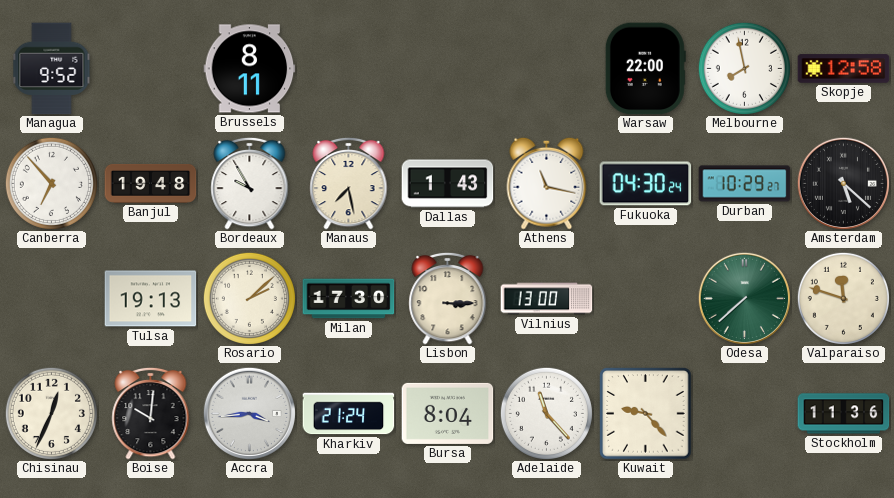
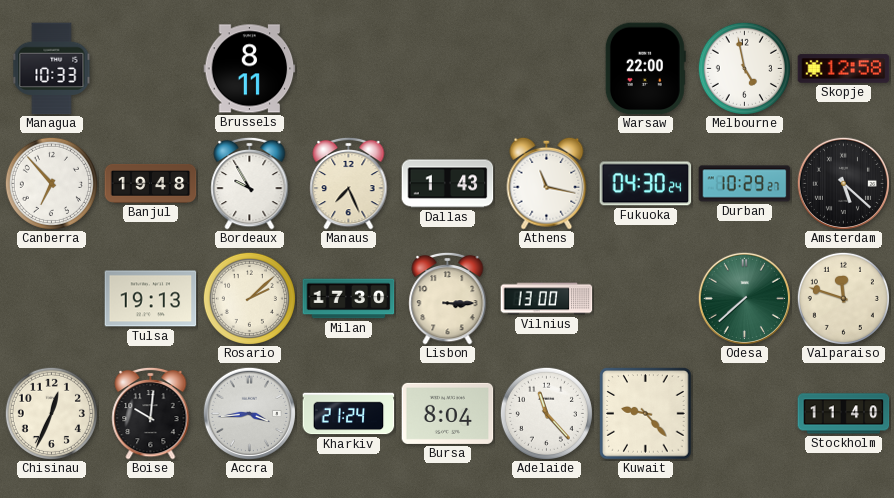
Managua: 9:52 -> 10:33
Melbourne: 7:58 -> 4:58
Manaus: 7:28 -> 7:26
Stockholm: 11:36 -> 11:40
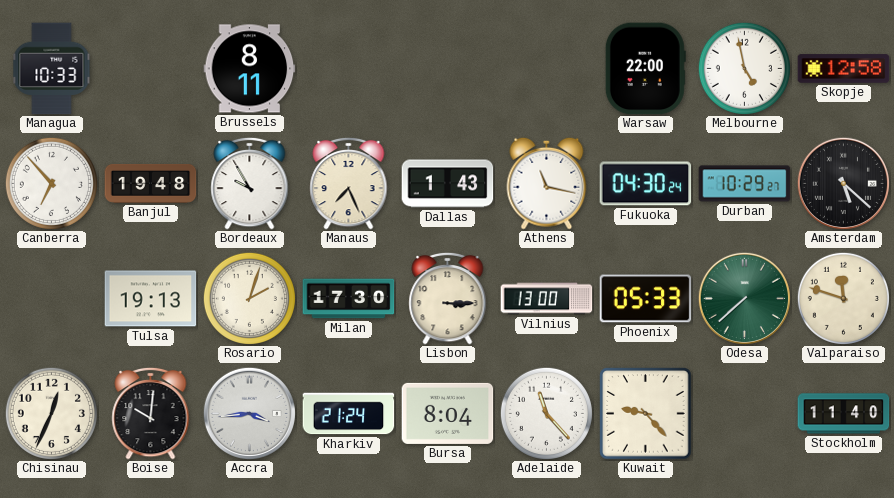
Rosario: 2:08 -> 2:03
Phoenix: none -> 05:33
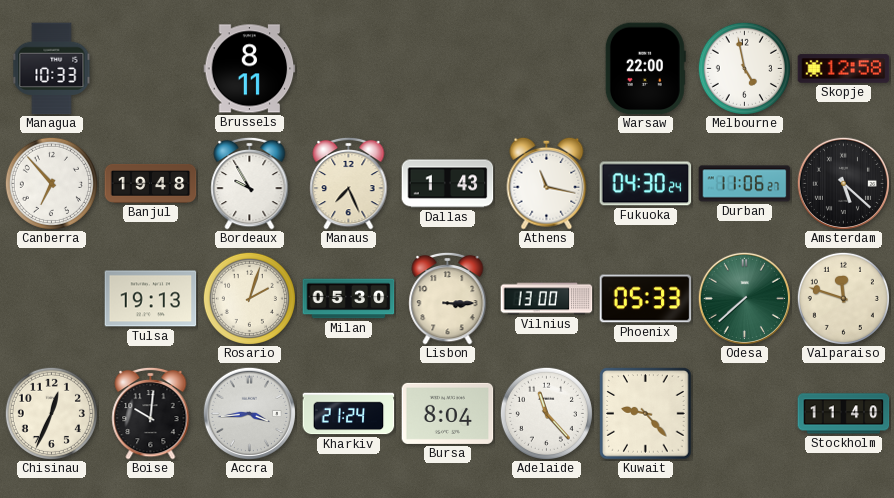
Durban: 10:29 -> 11:06
Milan: 17:30 -> 05:30
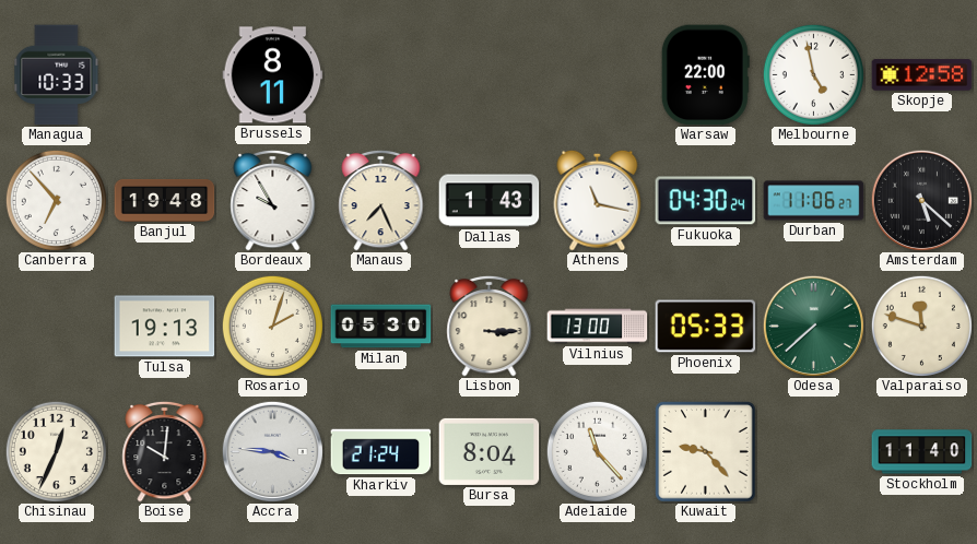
Accra: 3:44 -> 3:46
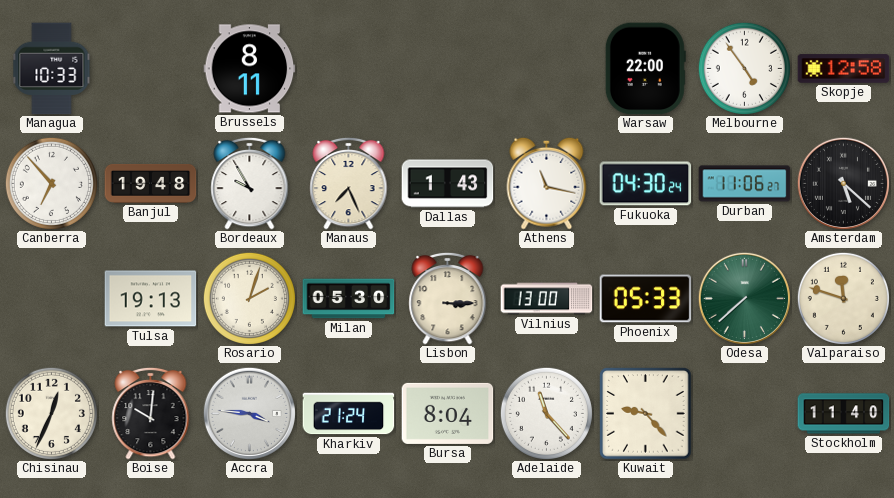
Melbourne: 4:58 -> 4:54
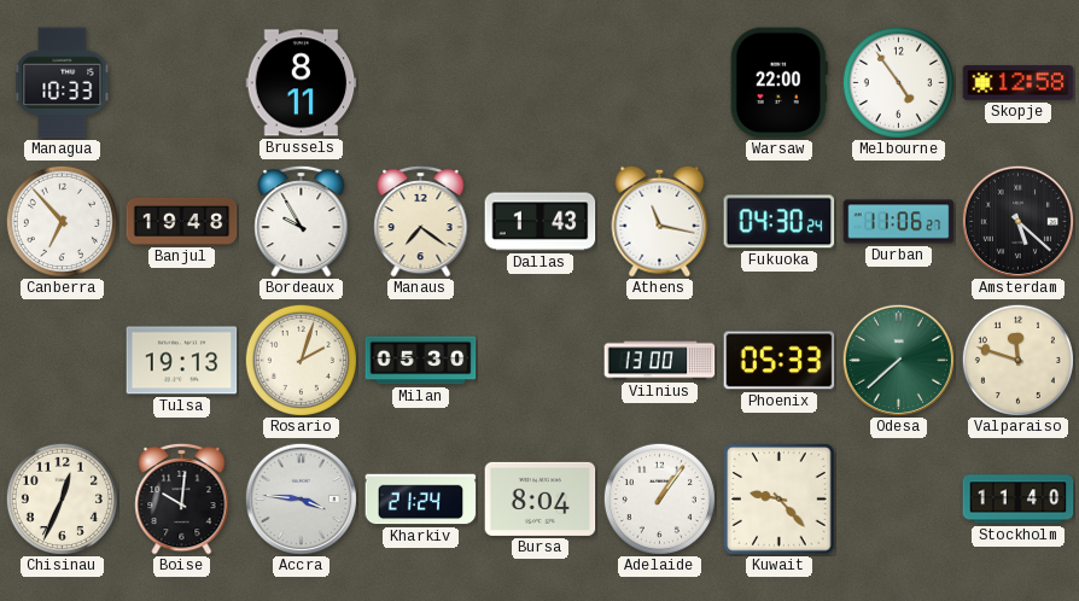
Manaus: 7:26 -> 7:21
Lisbon: 3:15 -> none
Adelaide: 11:23 -> 1:06
